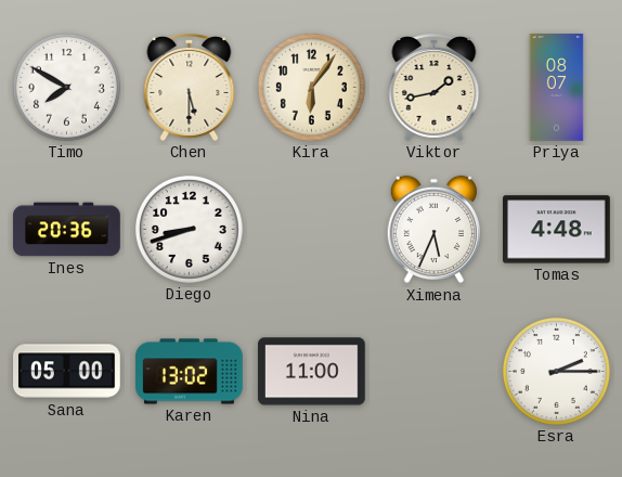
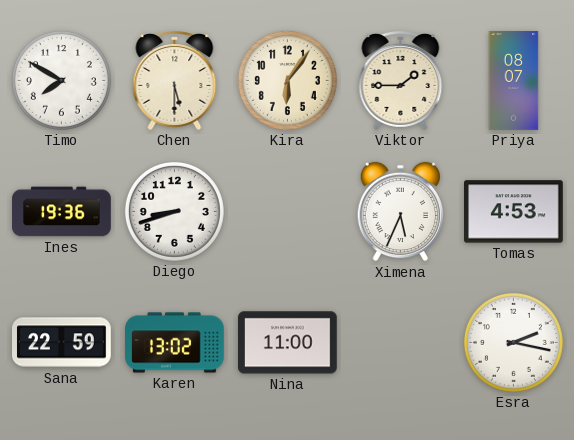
Viktor: 1:43 -> 1:45
Ines: 20:36 -> 19:36
Tomas: 4:48 -> 4:53
Sana: 05:00 -> 22:59
Esra: 2:15 -> 2:17
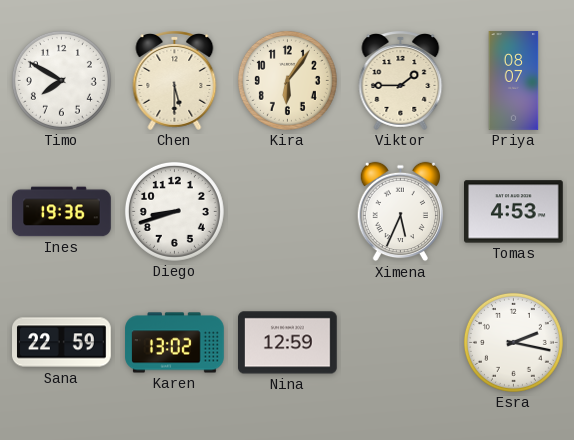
Nina: 11:00 -> 12:59
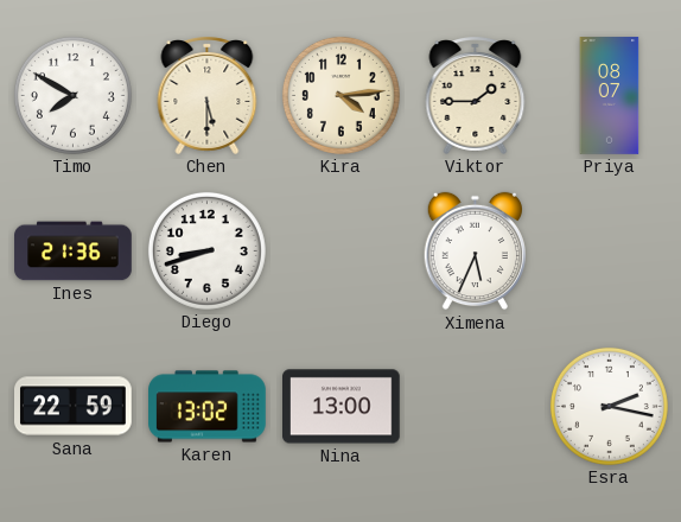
Kira: 6:06 -> 4:14
Ines: 19:36 -> 21:36
Tomas: 4:53 -> none
Nina: 12:59 -> 13:00
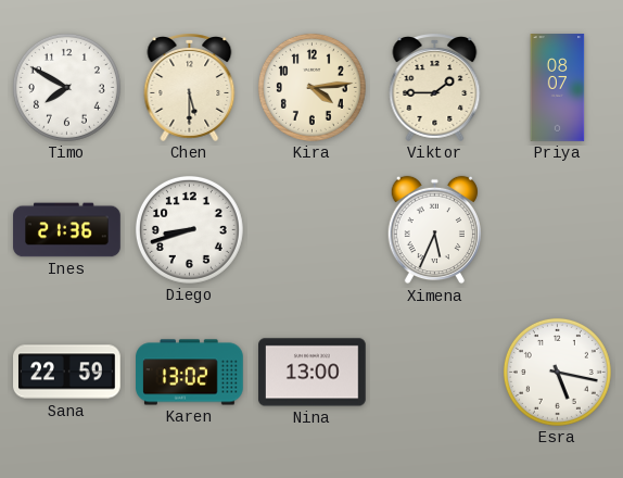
Esra: 2:17 -> 5:17
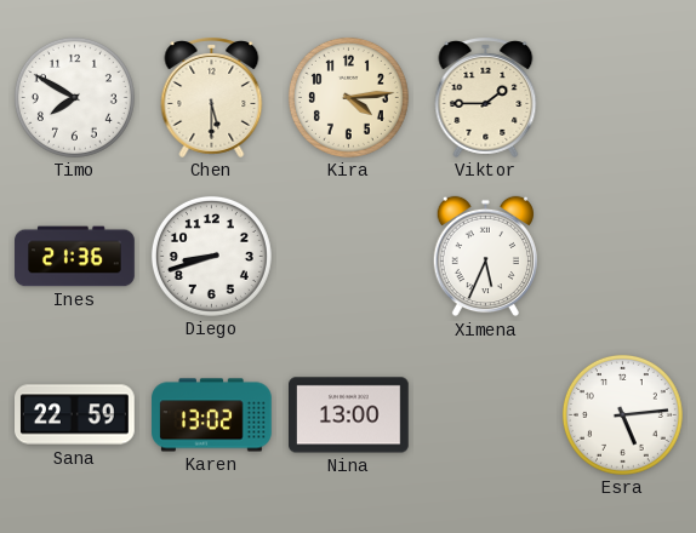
Priya: 08:07 -> none
Esra: 5:17 -> 5:14
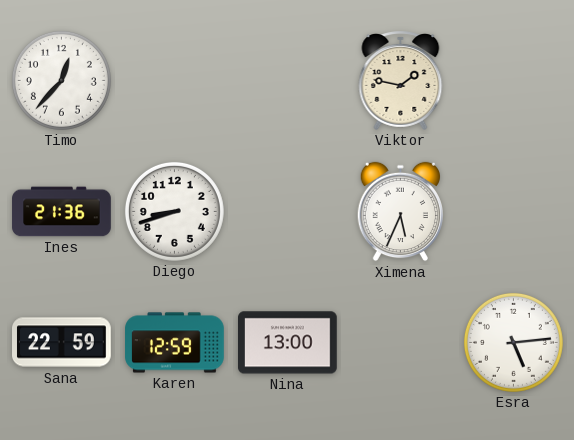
Timo: 7:50 -> 12:37
Chen: 5:30 -> none
Kira: 4:14 -> none
Viktor: 1:45 -> 1:47
Karen: 13:02 -> 12:59
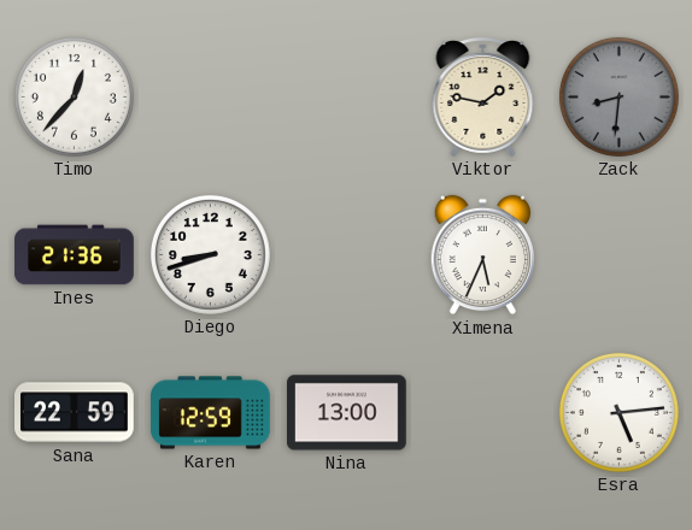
Zack: none -> 8:31
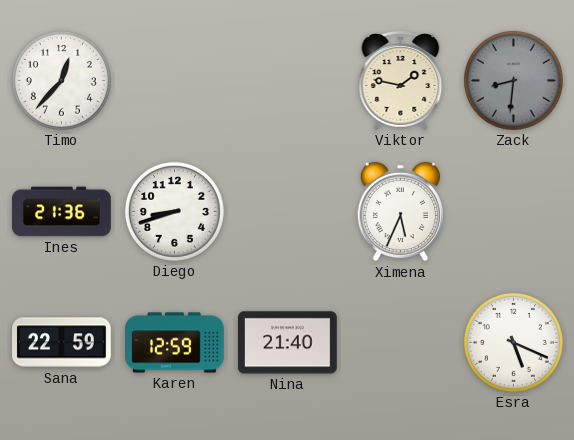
Nina: 13:00 -> 21:40
Esra: 5:14 -> 5:19
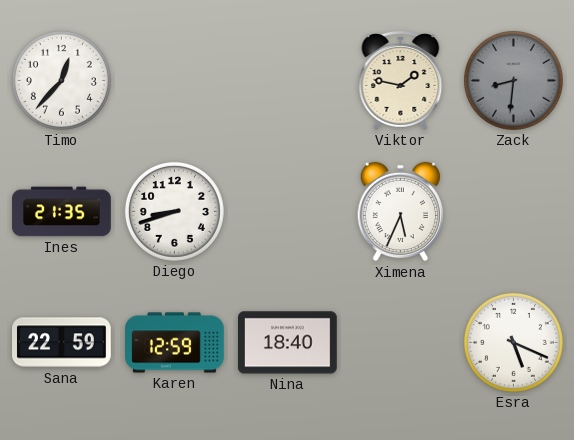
Ines: 21:36 -> 21:35
Nina: 21:40 -> 18:40
